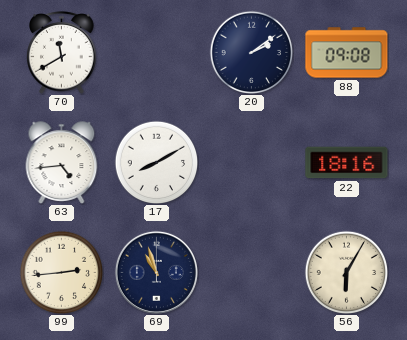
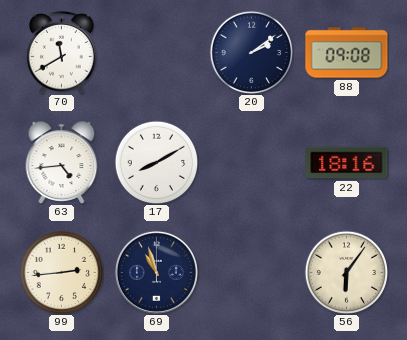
56: 6:05 -> 6:06
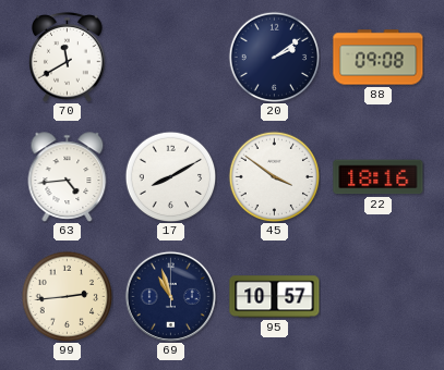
45: none -> 3:51
95: none -> 10:57
56: 6:06 -> none
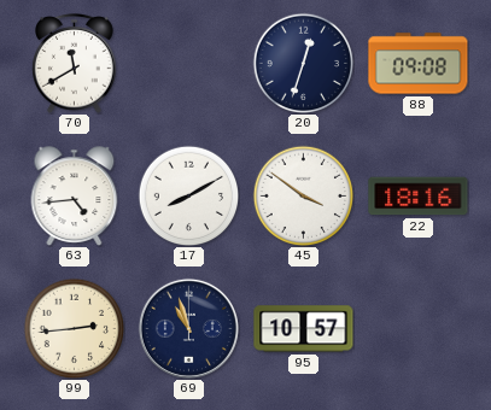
20: 2:09 -> 12:33
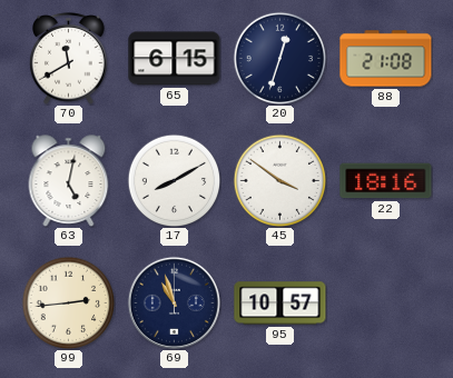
65: none -> 6:15
88: 09:08 -> 21:08
63: 4:44 -> 5:02
